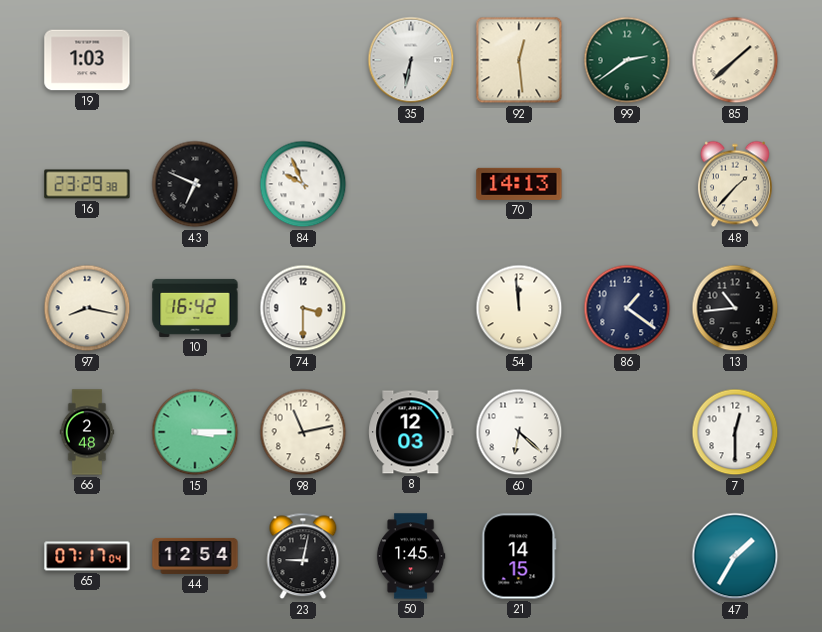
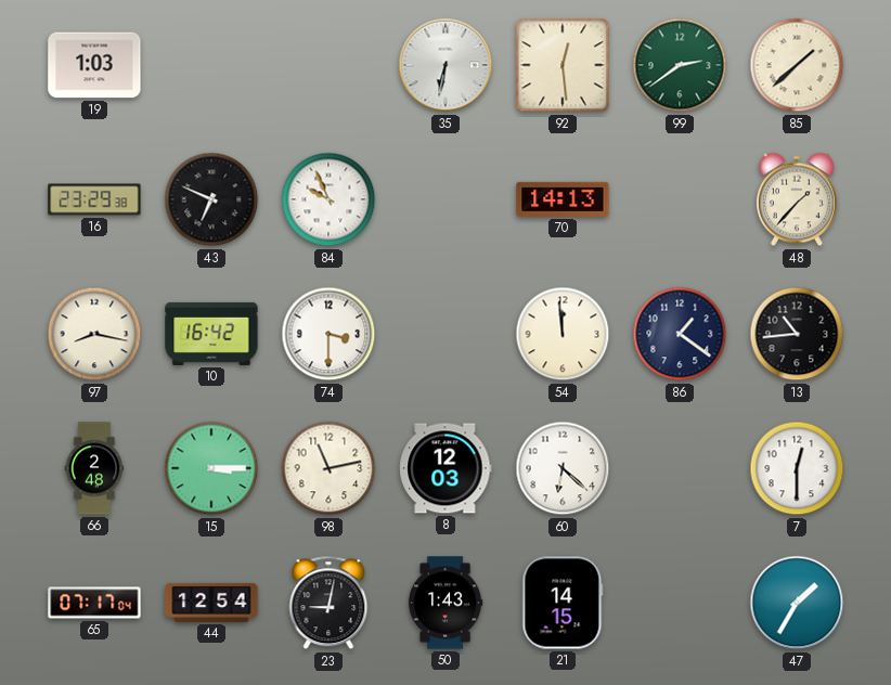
50: 1:45 -> 1:43
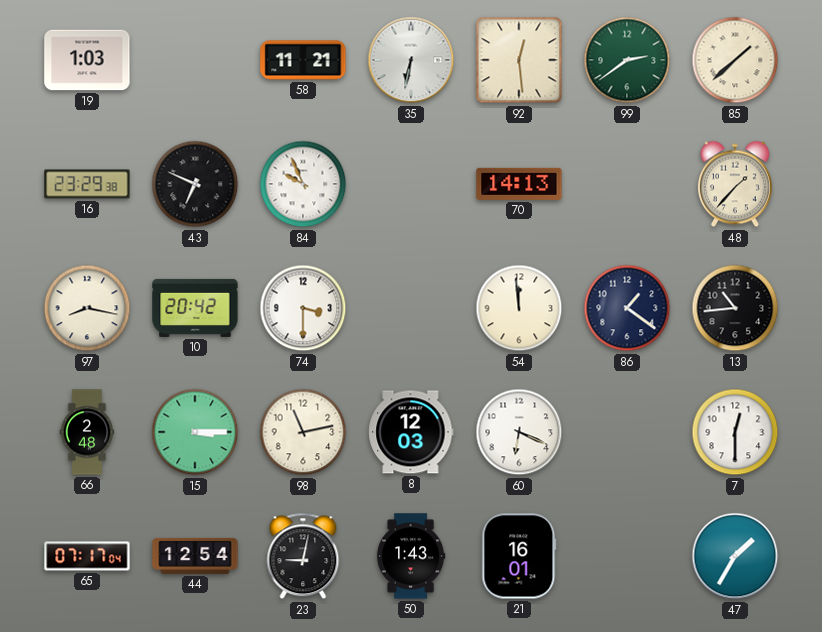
58: none -> 11:21
10: 16:42 -> 20:42
60: 6:22 -> 6:19
21: 14:15 -> 16:01
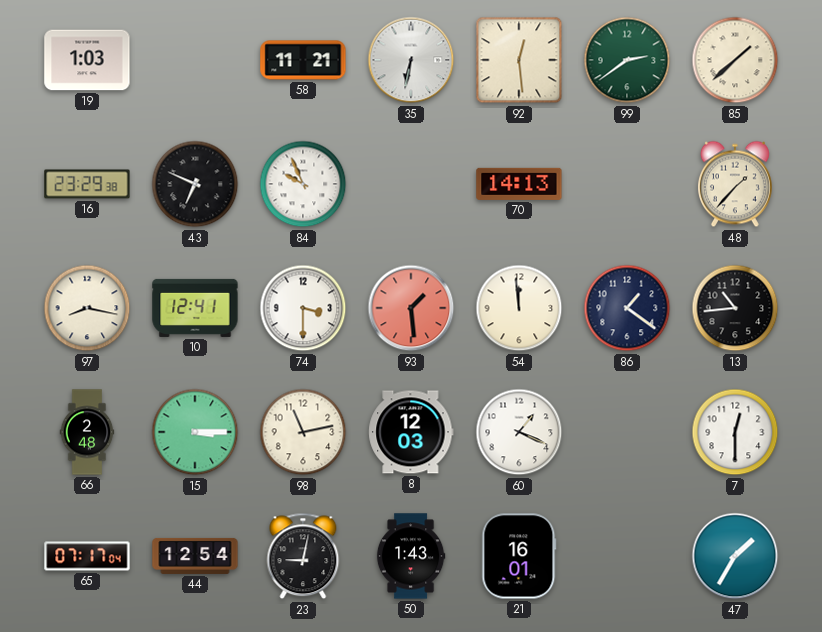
10: 20:42 -> 12:41
93: none -> 1:29
60: 6:19 -> 1:19
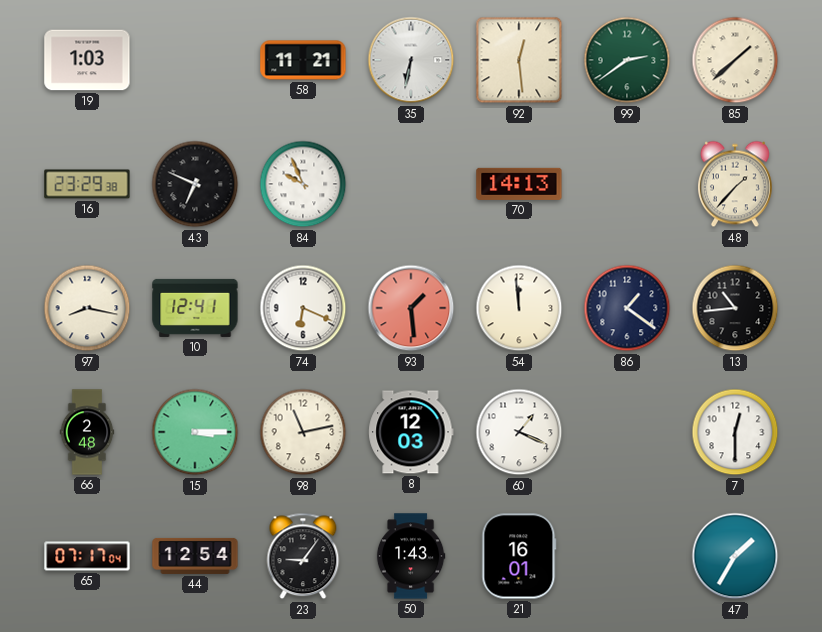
74: 3:30 -> 6:19
23: 9:02 -> 9:06
